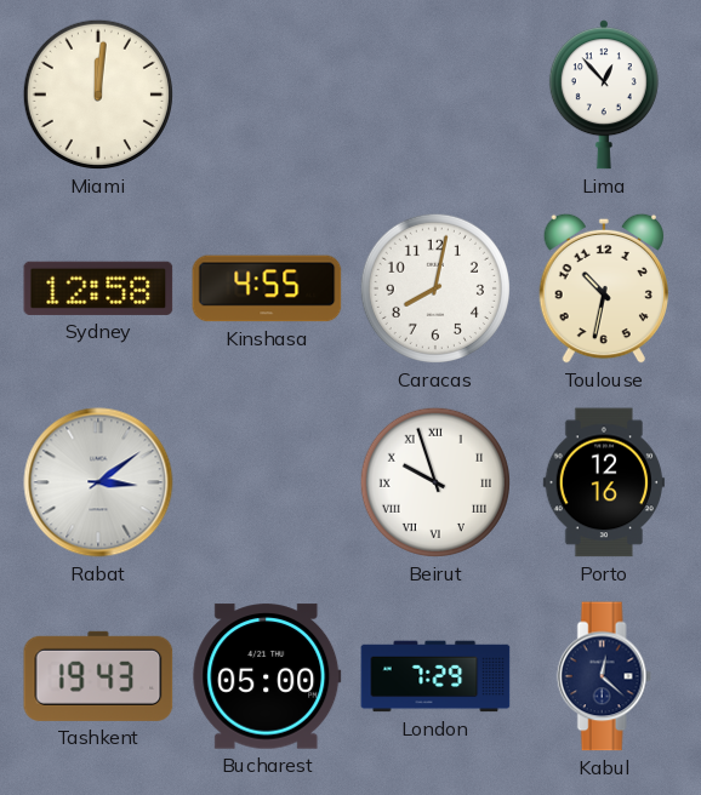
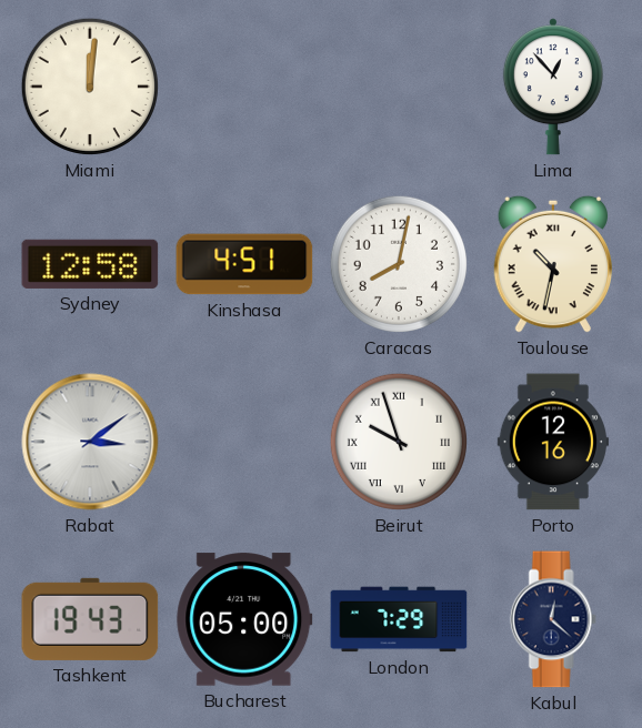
Kinshasa: 4:55 -> 4:51
Toulouse numerals: Arabic -> Roman
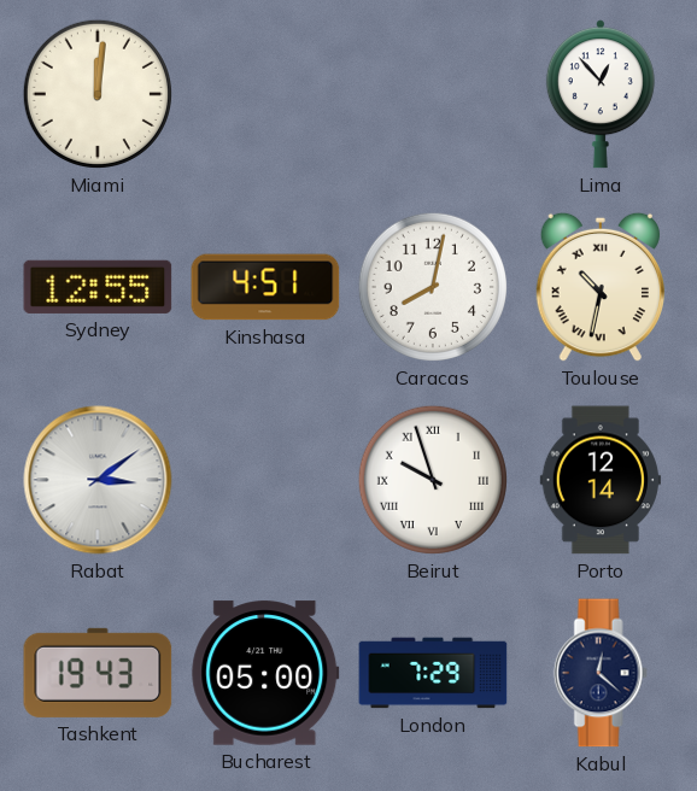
Sydney: 12:58 -> 12:55
Porto: 12:16 -> 12:14
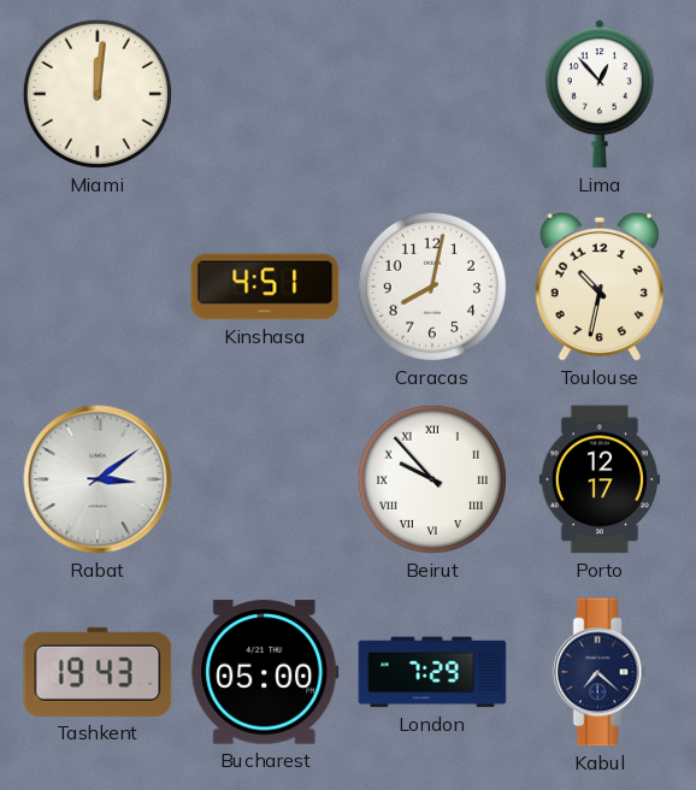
Sydney: 12:55 -> none
Toulouse numerals: Roman -> Arabic
Beirut: 9:57 -> 9:53
Porto: 12:14 -> 12:17
Kabul: 12:22 -> 7:22
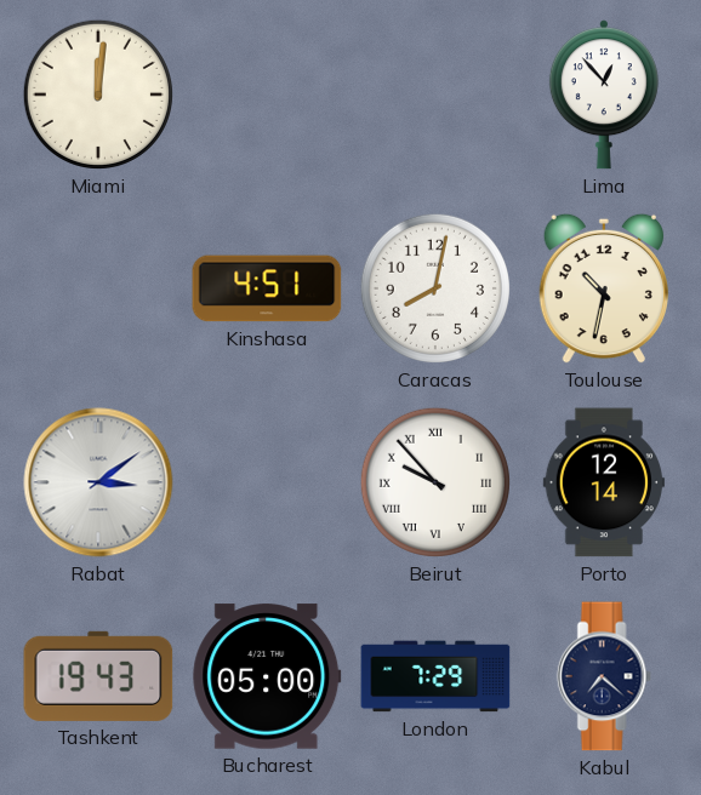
Porto: 12:17 -> 12:14
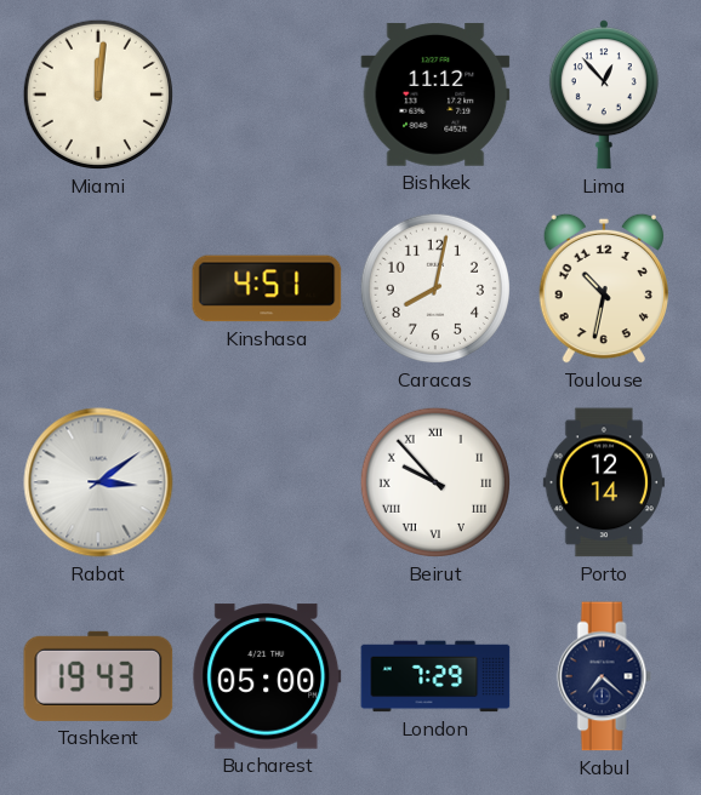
Bishkek: none -> 11:12
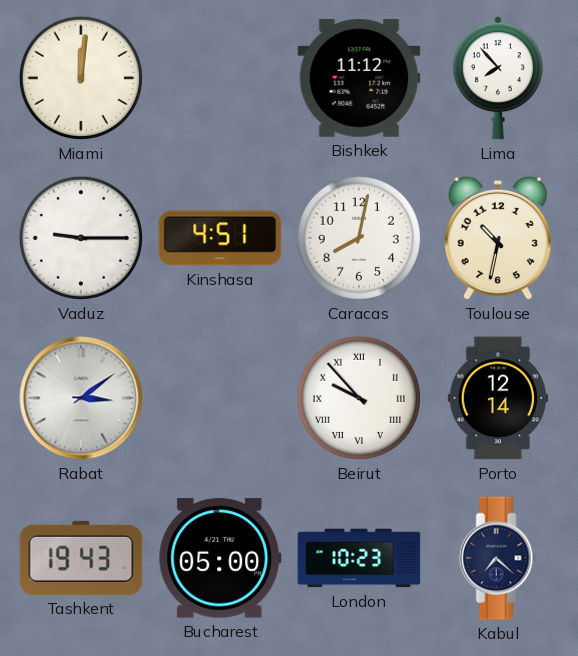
Lima: 12:53 -> 7:53
Vaduz: none -> 9:15
London: 7:29 -> 10:23
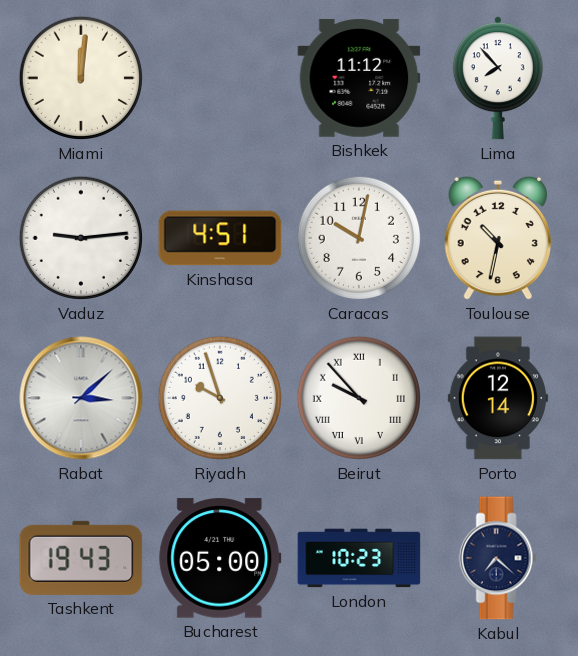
Vaduz: 9:15 -> 9:14
Caracas: 8:02 -> 10:02
Rabat: 3:09 -> 3:08
Riyadh: none -> 9:57
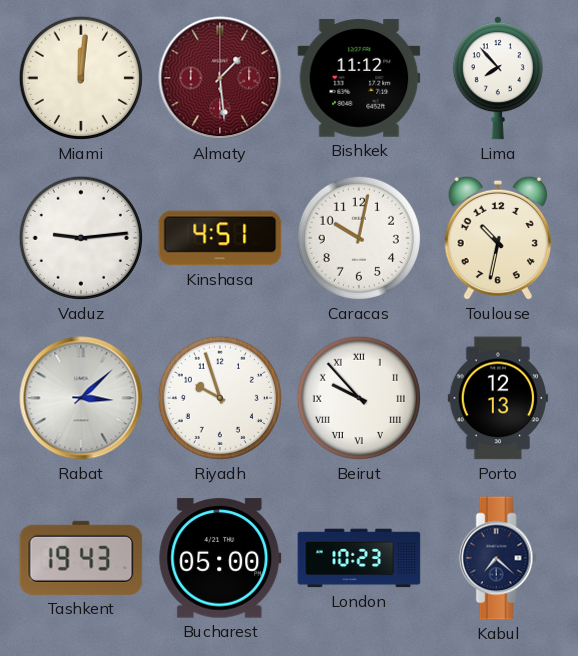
Almaty: none -> 1:29
Porto: 12:14 -> 12:13
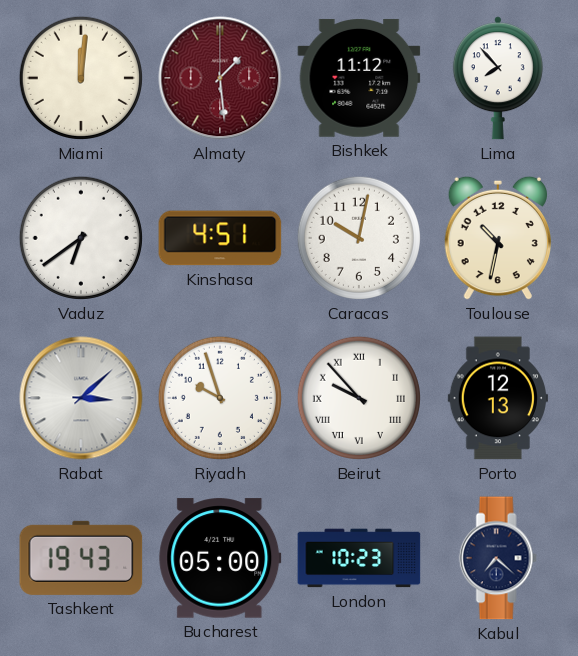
Vaduz: 9:14 -> 6:39
